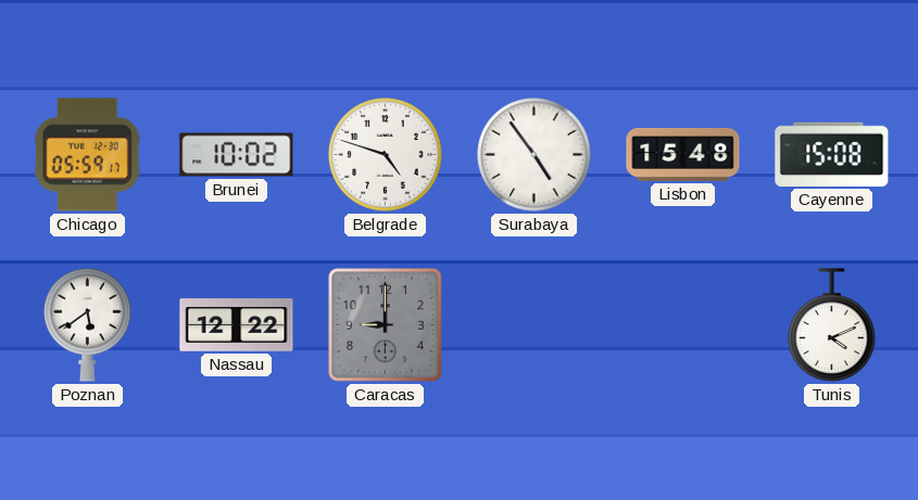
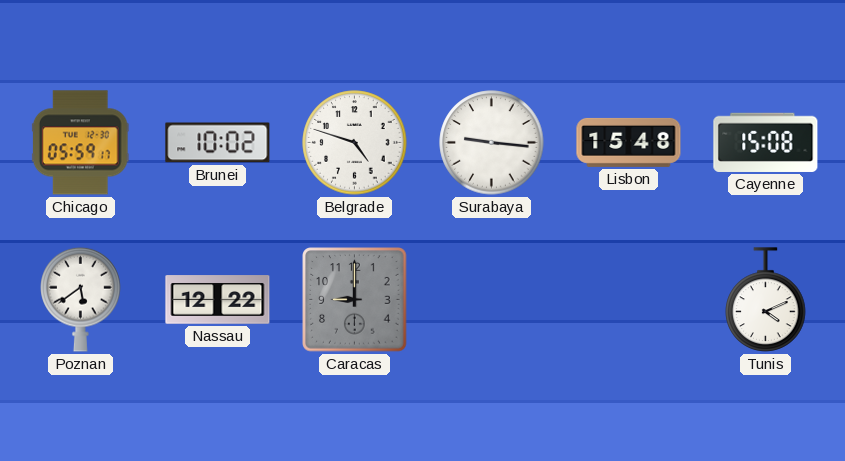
Surabaya: 4:54 -> 9:16
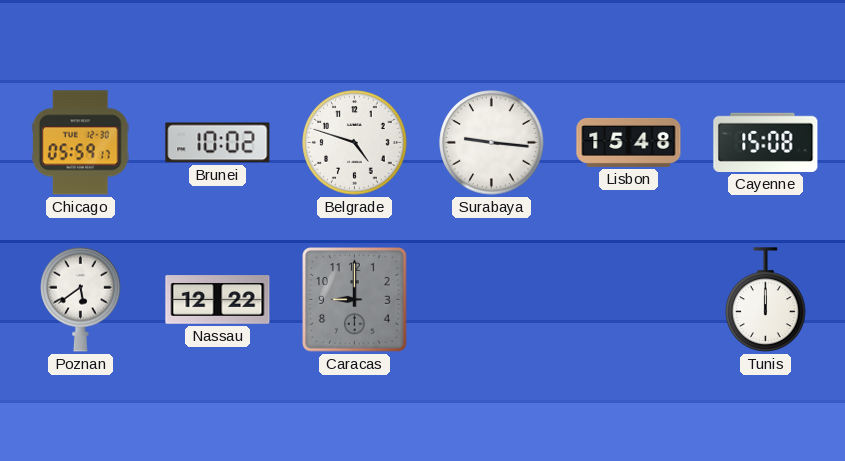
Tunis: 4:11 -> 12:00
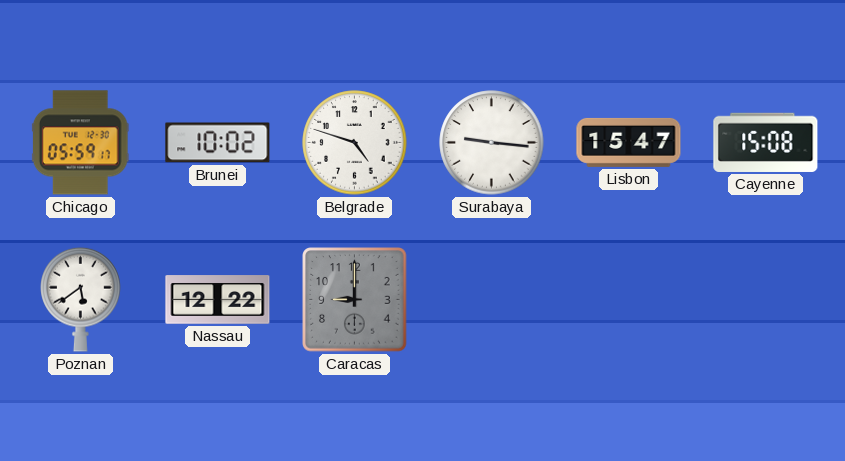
Lisbon: 15:48 -> 15:47
Tunis: 12:00 -> none
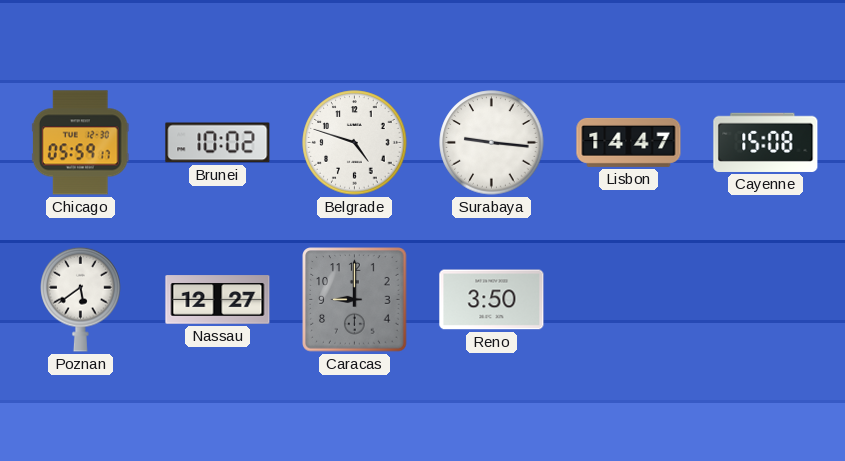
Lisbon: 15:47 -> 14:47
Nassau: 12:22 -> 12:27
Reno: none -> 3:50
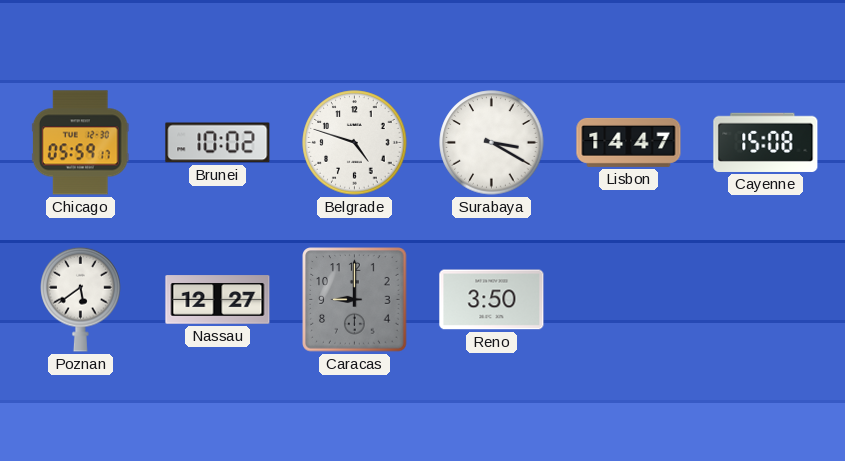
Surabaya: 9:16 -> 3:20
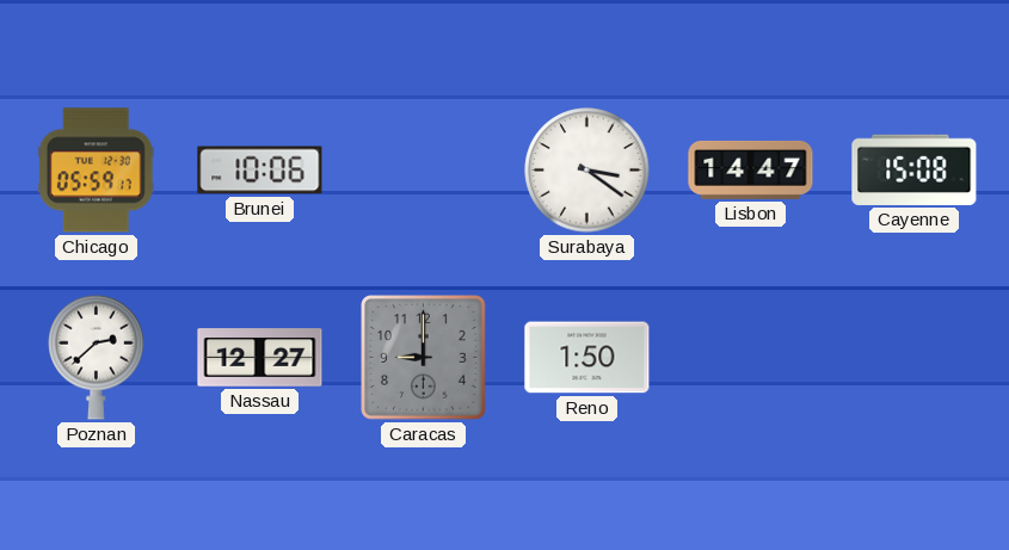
Brunei: 10:02 -> 10:06
Belgrade: 4:48 -> none
Surabaya: 3:20 -> 3:21
Poznan: 5:39 -> 2:38
Reno: 3:50 -> 1:50
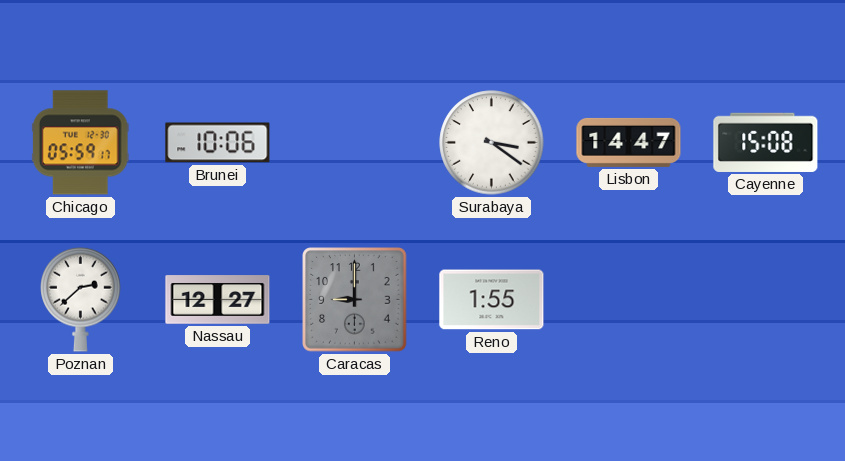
Reno: 1:50 -> 1:55
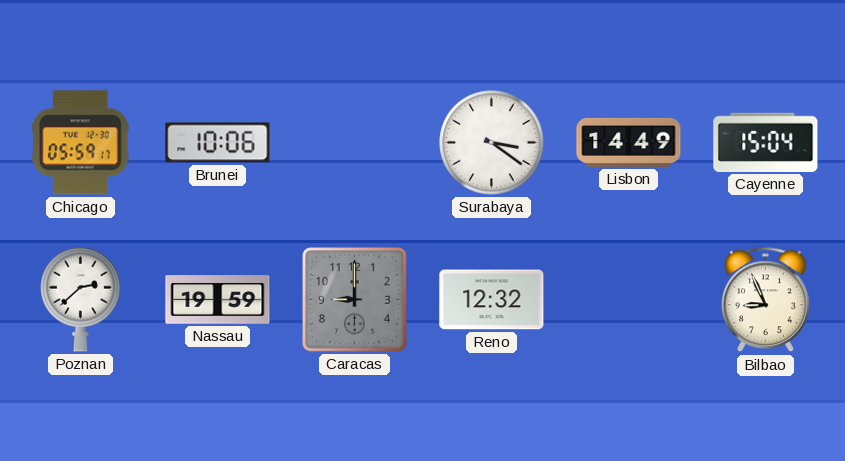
Lisbon: 14:47 -> 14:49
Cayenne: 15:08 -> 15:04
Nassau: 12:27 -> 19:59
Reno: 1:55 -> 12:32
Bilbao: none -> 8:56
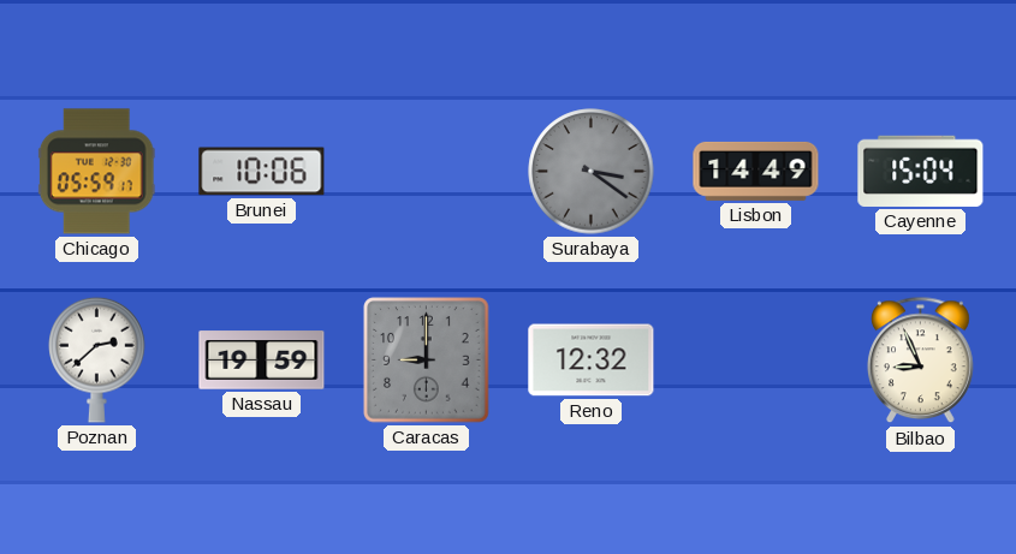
Surabaya dial: white -> grey
